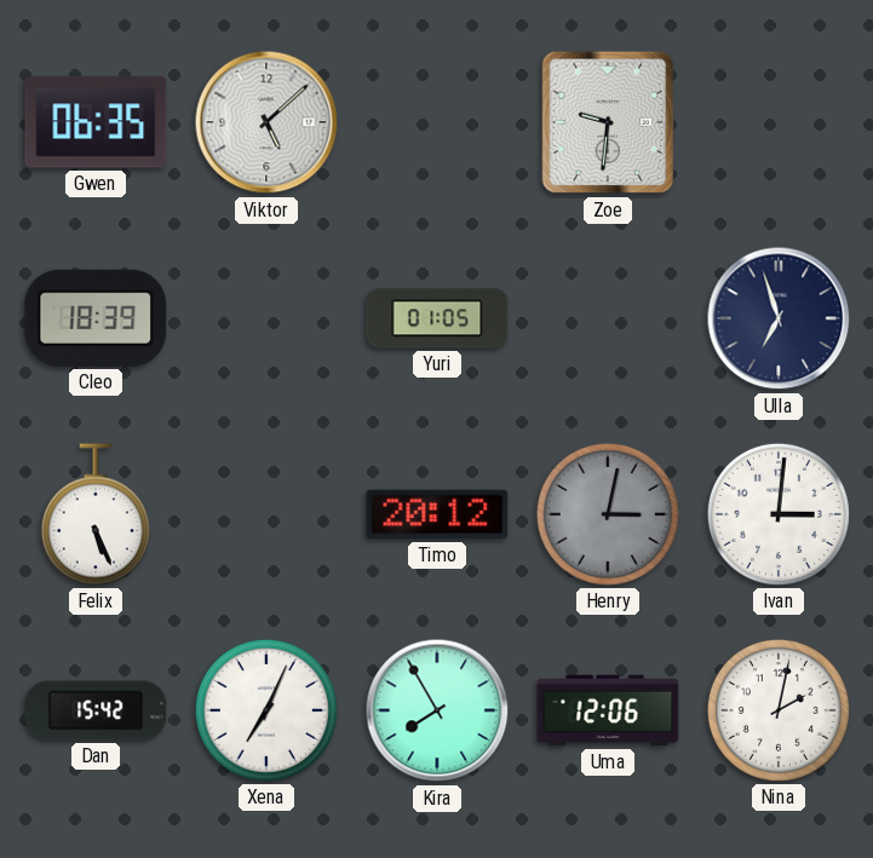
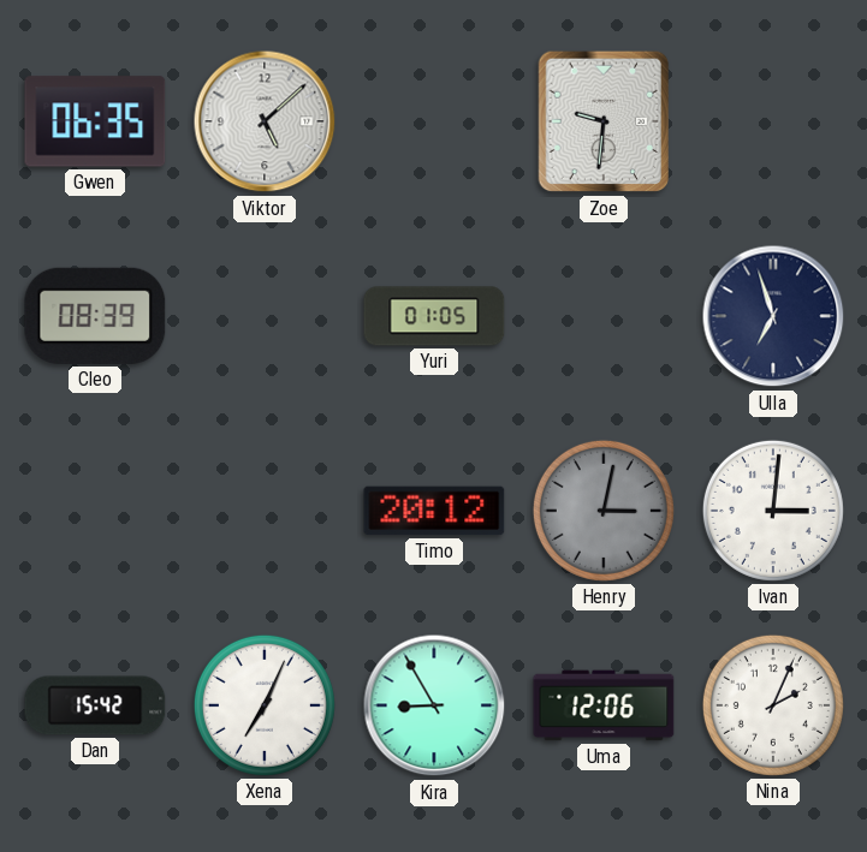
Cleo: 18:39 -> 08:39
Felix: 5:26 -> none
Kira: 7:55 -> 8:55
Nina: 2:02 -> 2:04
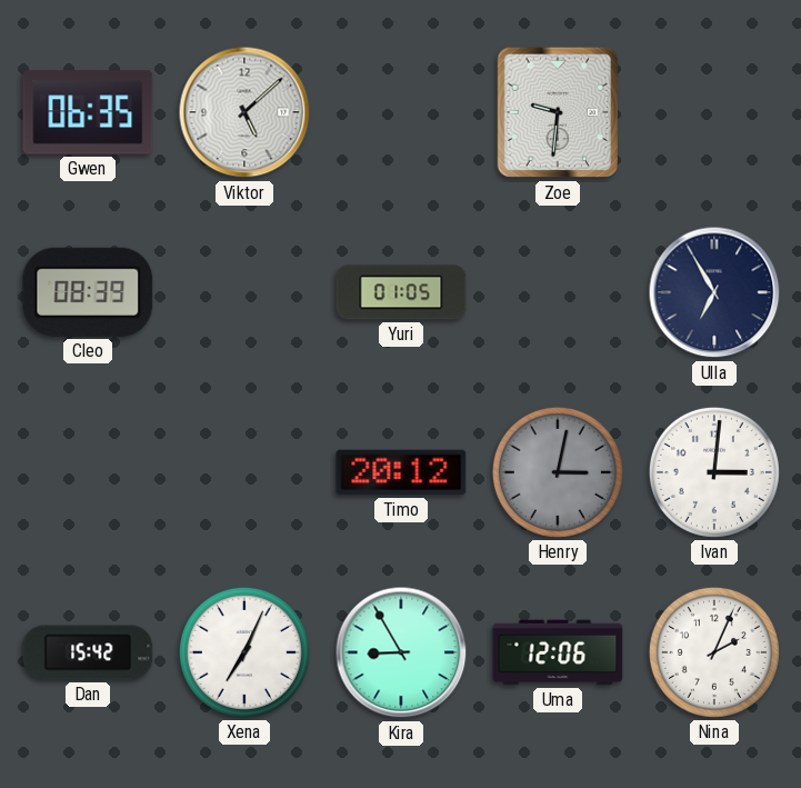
Ulla: 6:57 -> 6:55
